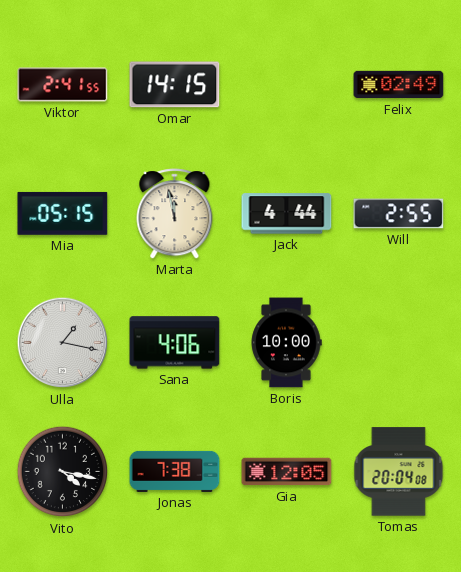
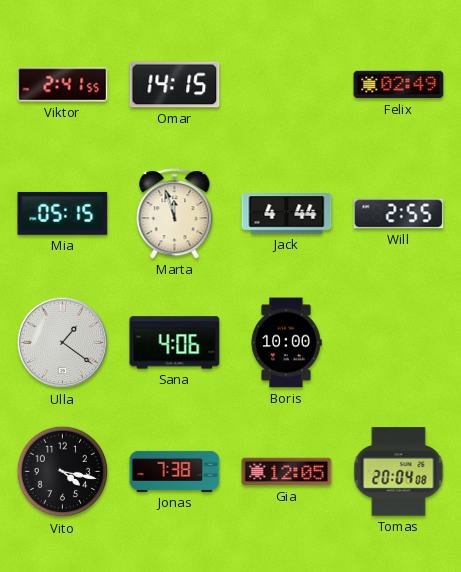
Marta: 11:58 -> 11:57
Ulla: 1:17 -> 1:21
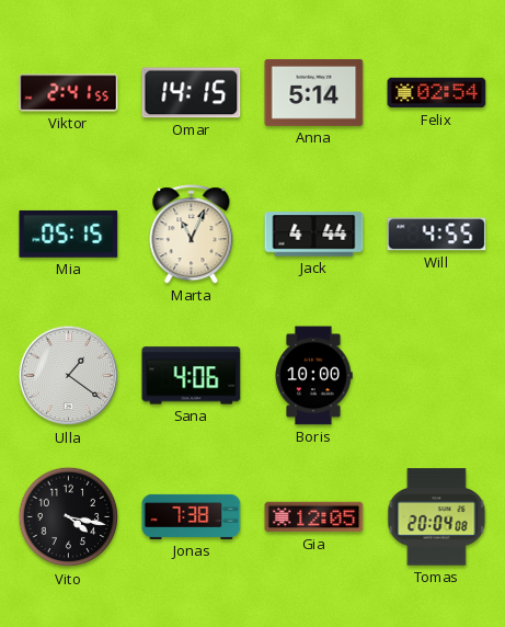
Anna: none -> 5:14
Felix: 02:49 -> 02:54
Marta: 11:57 -> 11:04
Will: 2:55 -> 4:55
